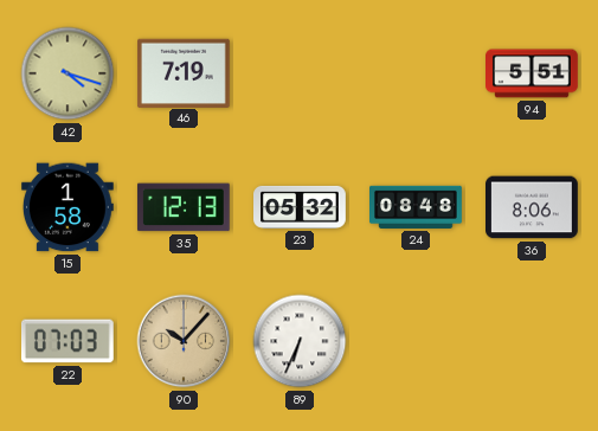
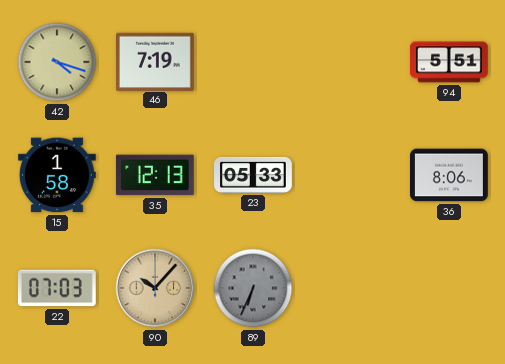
23: 05:32 -> 05:33
24: 08:48 -> none
89 dial: white -> grey
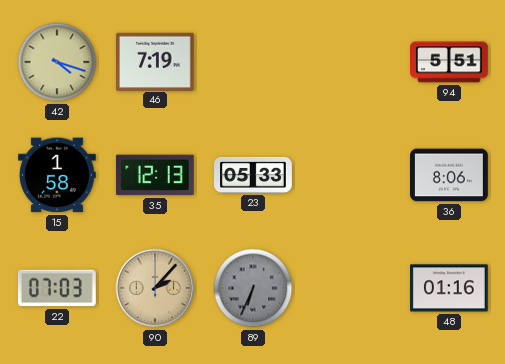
90: 10:07 -> 2:07
48: none -> 01:16
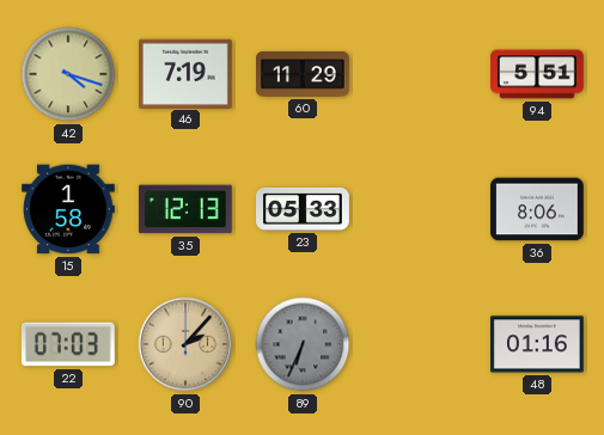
60: none -> 11:29
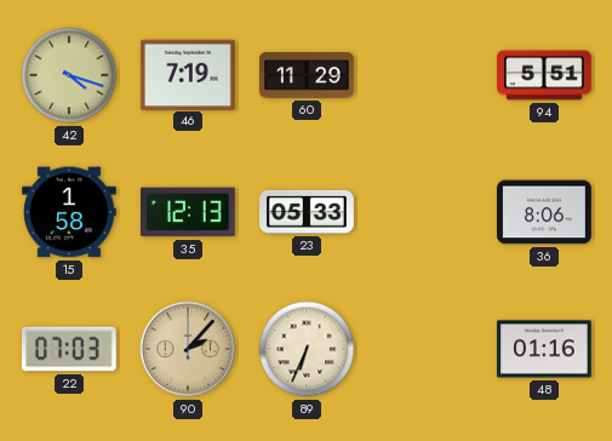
89 dial: grey -> cream
